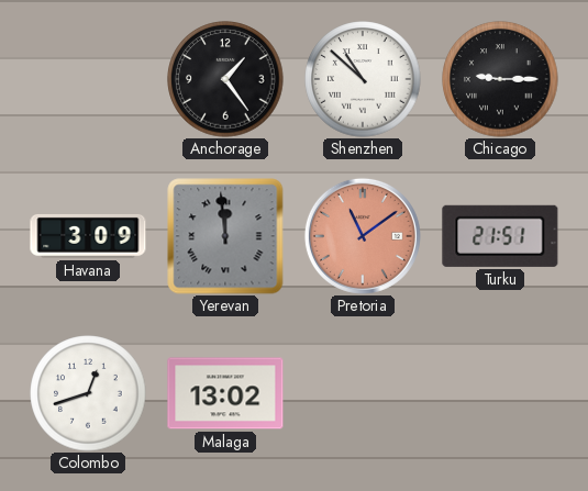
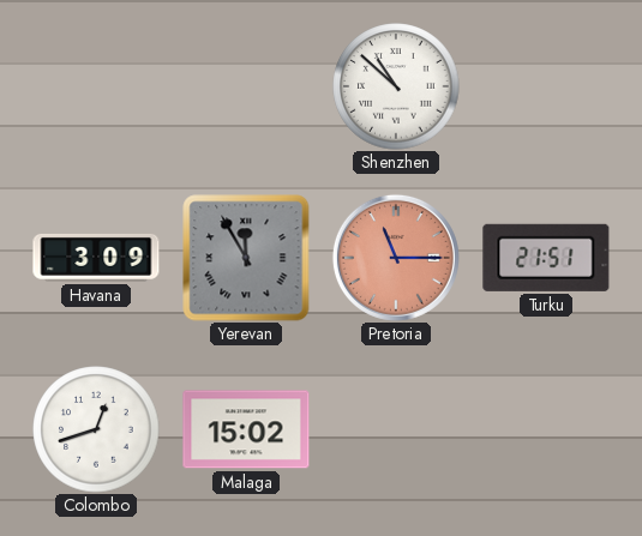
Anchorage: 1:24 -> none
Chicago: 9:15 -> none
Yerevan: 11:59 -> 11:55
Pretoria: 11:09 -> 11:15
Malaga: 13:02 -> 15:02
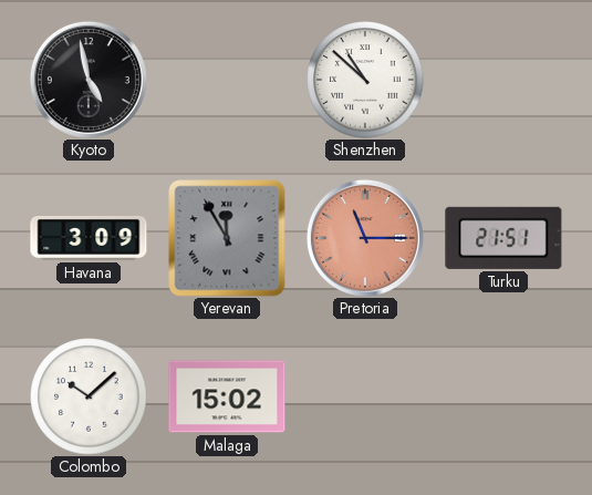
Kyoto: none -> 4:58
Colombo: 12:42 -> 10:08
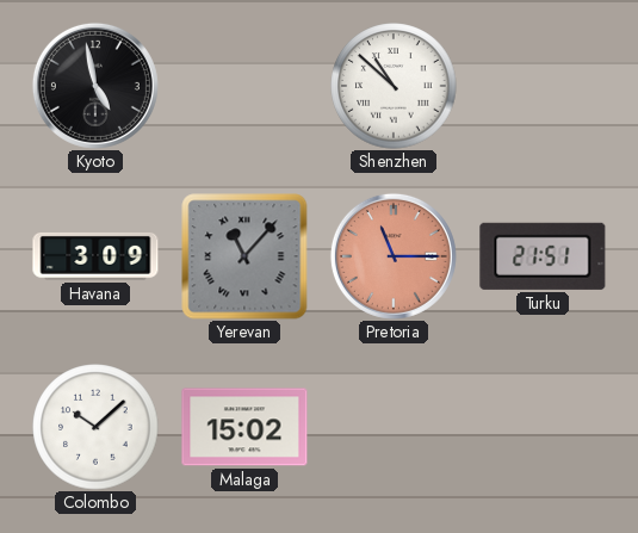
Yerevan: 11:55 -> 11:07
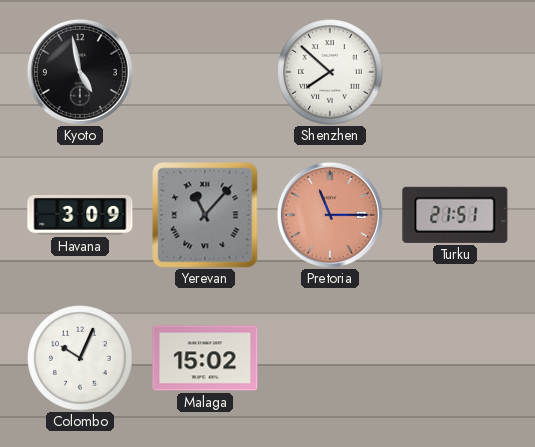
Shenzhen: 10:52 -> 7:52
Colombo: 10:08 -> 10:04
